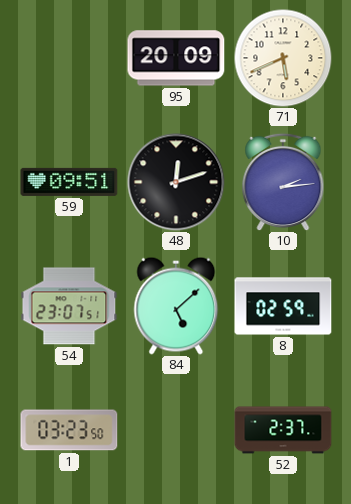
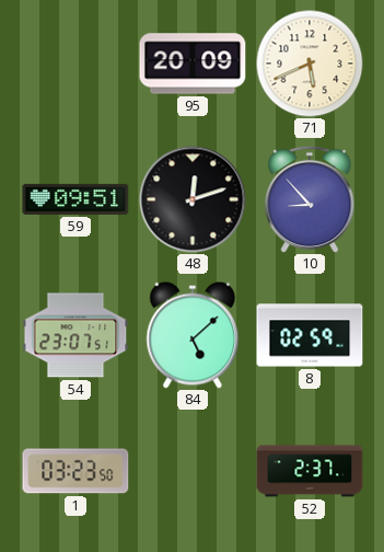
10: 2:14 -> 8:53
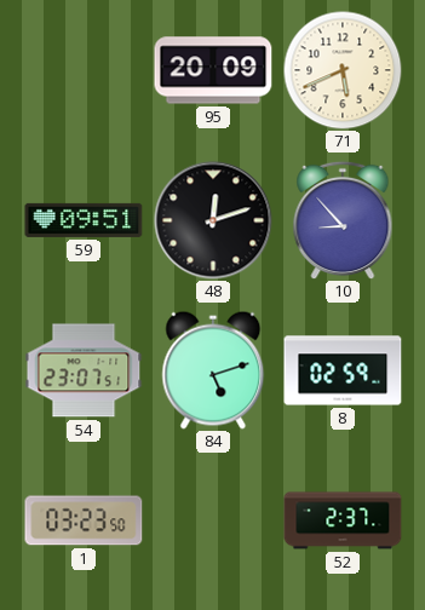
84: 5:08 -> 5:12
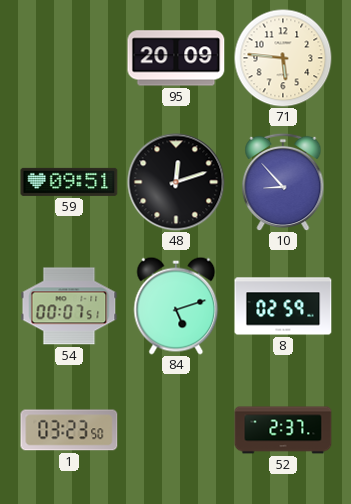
71: 5:41 -> 5:46
54: 23:07 -> 00:07
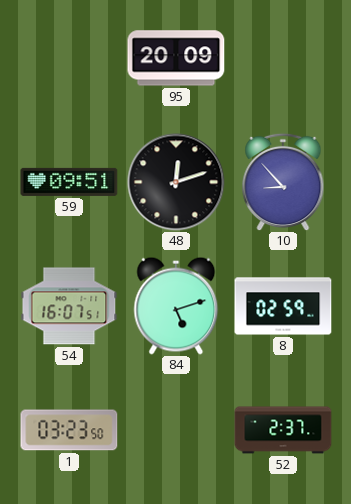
71: 5:46 -> none
54: 00:07 -> 16:07
